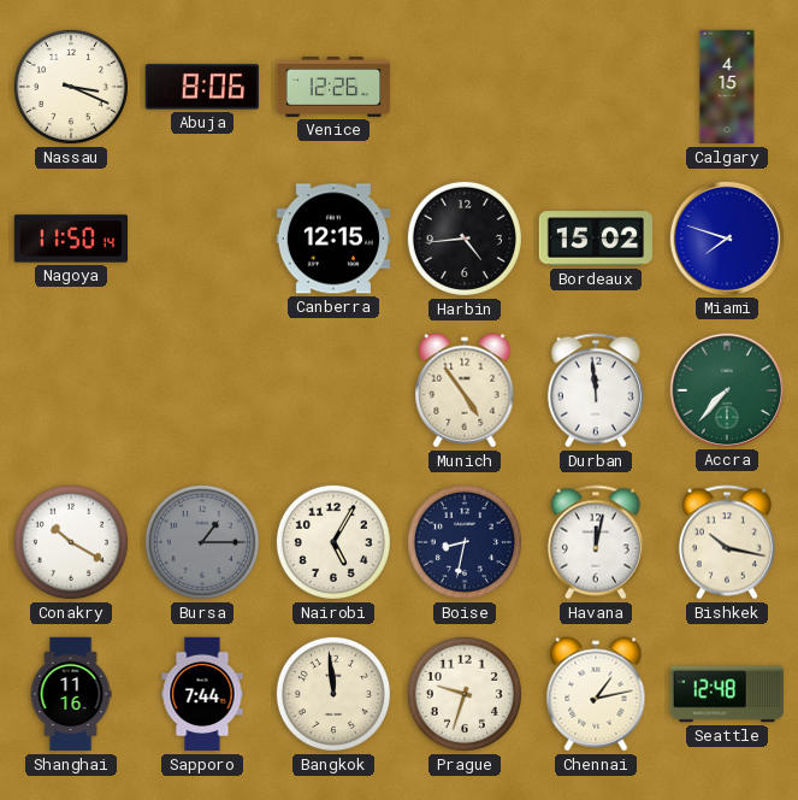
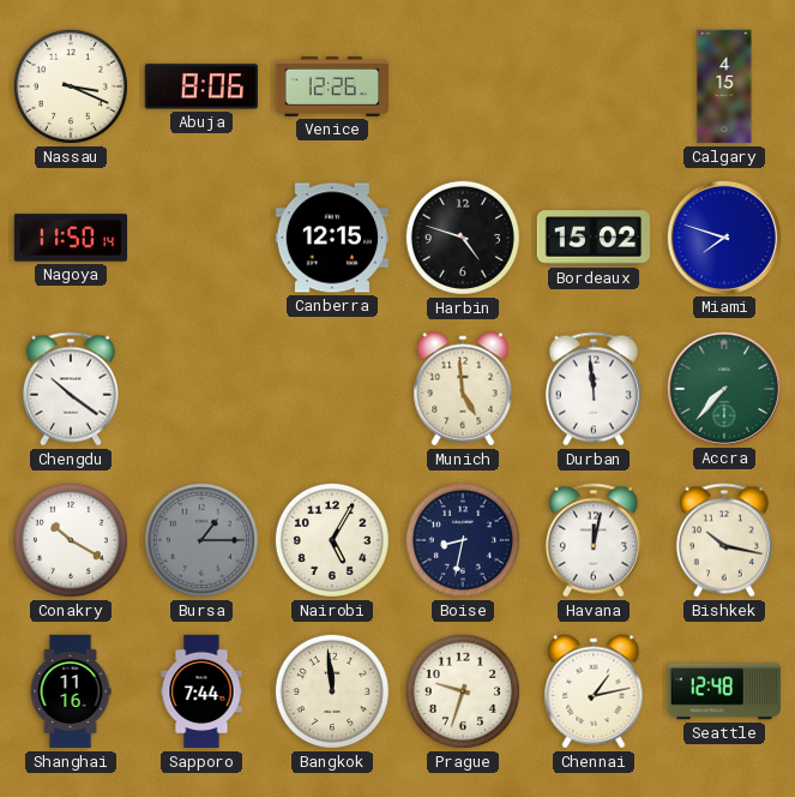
Harbin: 4:44 -> 4:48
Chengdu: none -> 10:21
Munich: 4:54 -> 4:59
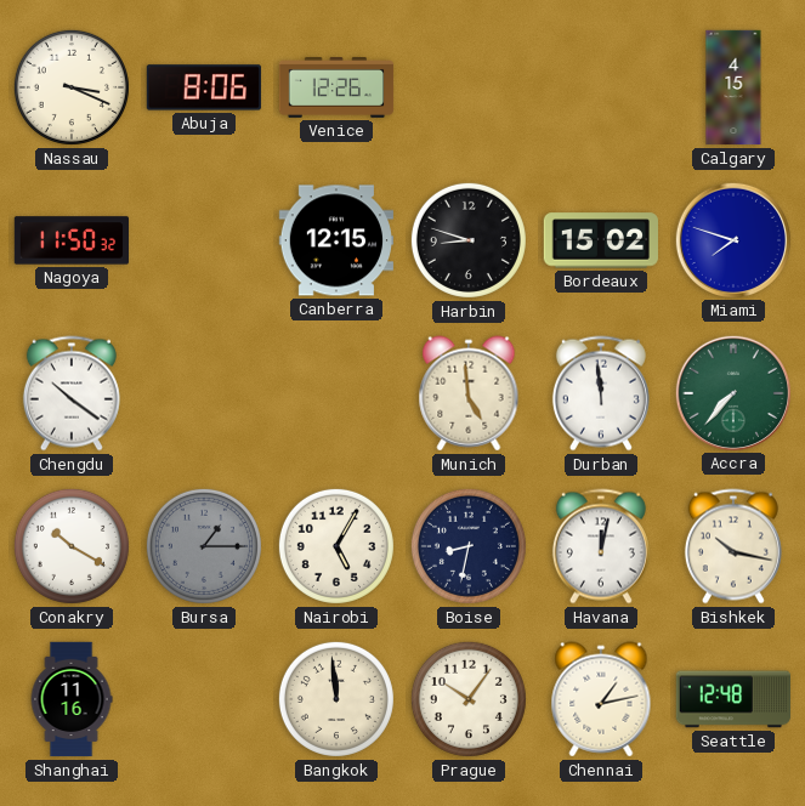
Nagoya: 11:50:14 -> 11:50:32
Harbin: 4:48 -> 8:48
Sapporo: 7:44 -> none
Prague: 9:33 -> 10:06
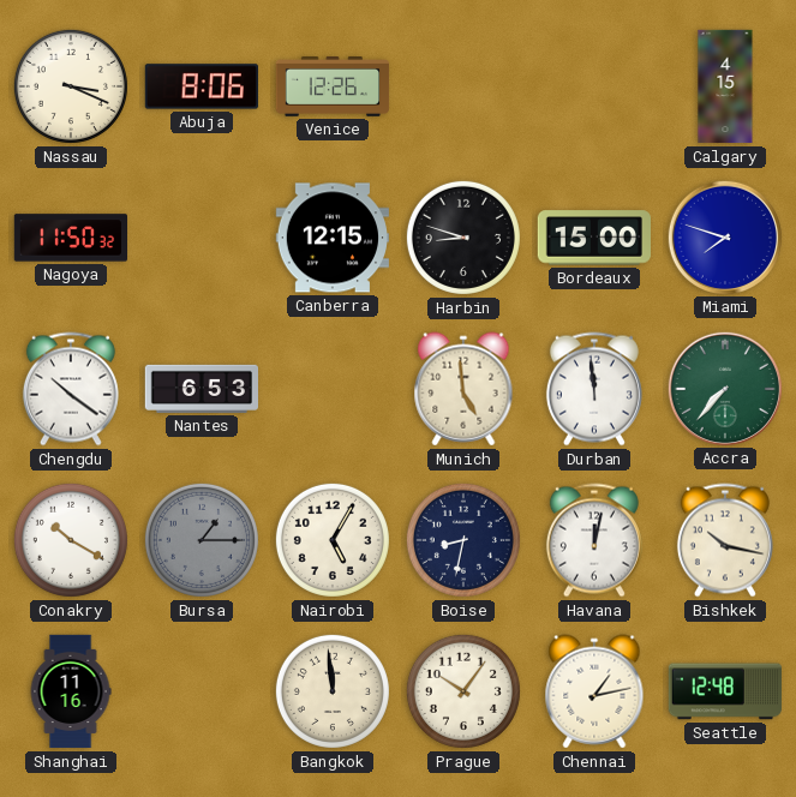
Bordeaux: 15:02 -> 15:00
Nantes: none -> 6:53
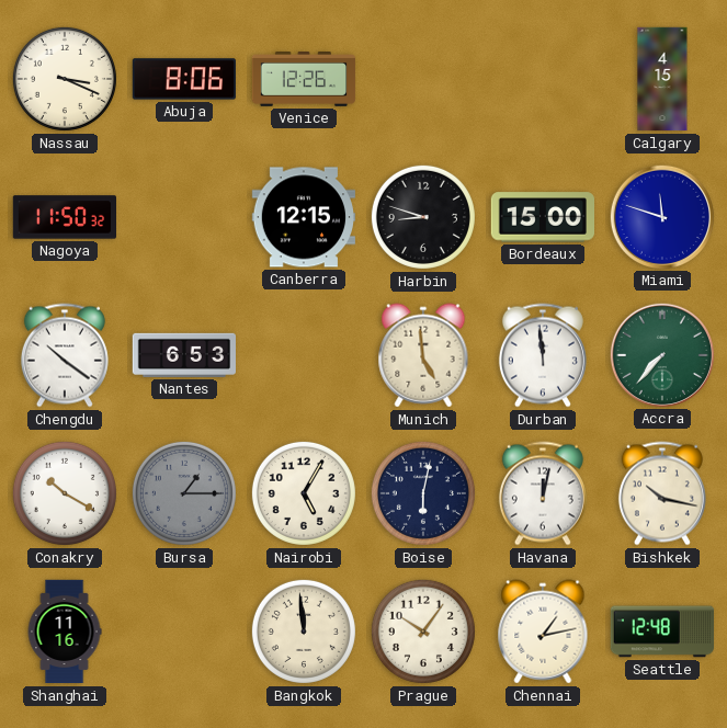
Miami: 7:48 -> 11:48
Boise: 8:32 -> 6:02
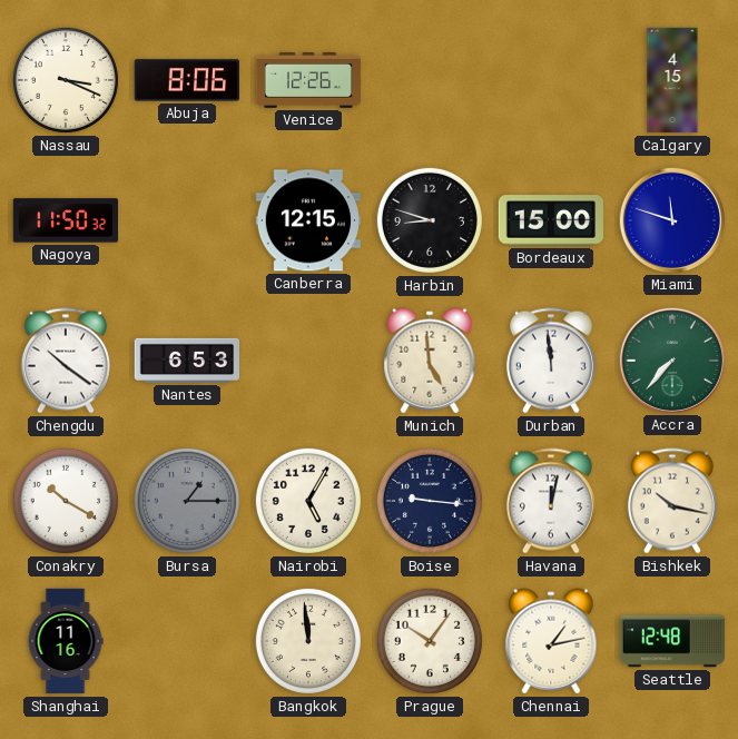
Boise: 6:02 -> 9:16
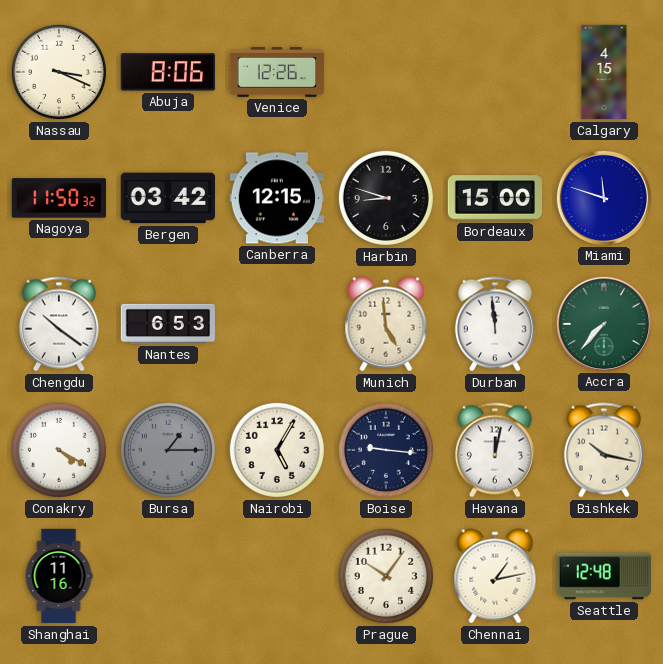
Bergen: none -> 03:42
Conakry: 10:20 -> 4:20
Bangkok: 11:59 -> none
